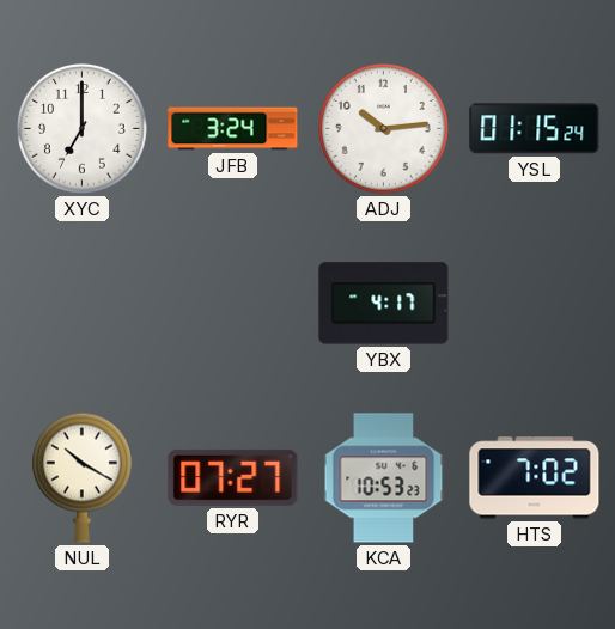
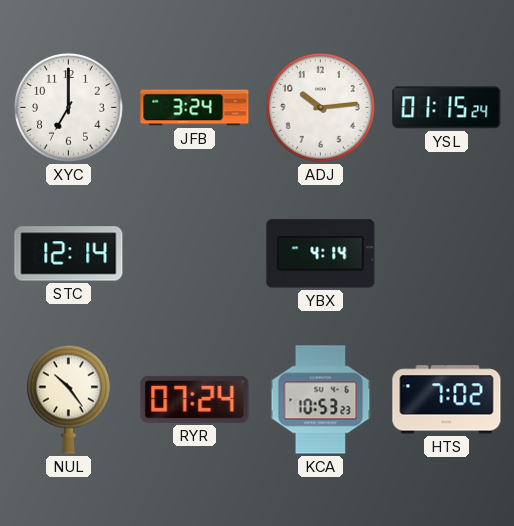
STC: none -> 12:14
YBX: 4:17 -> 4:14
NUL: 10:20 -> 10:24
RYR: 07:27 -> 07:24
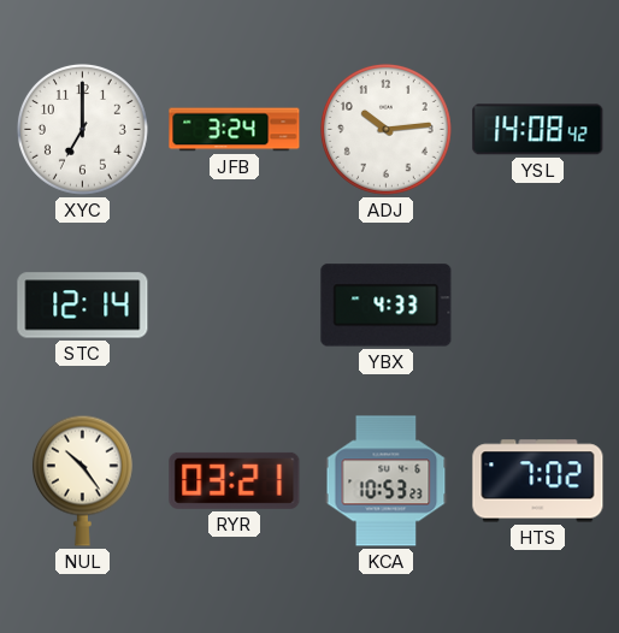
YSL: 01:15 -> 14:08
YBX: 4:14 -> 4:33
RYR: 07:24 -> 03:21
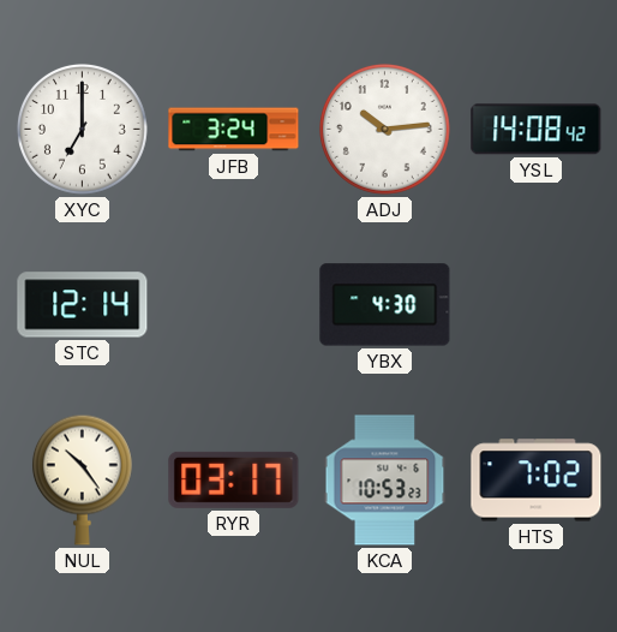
YBX: 4:33 -> 4:30
RYR: 03:21 -> 03:17
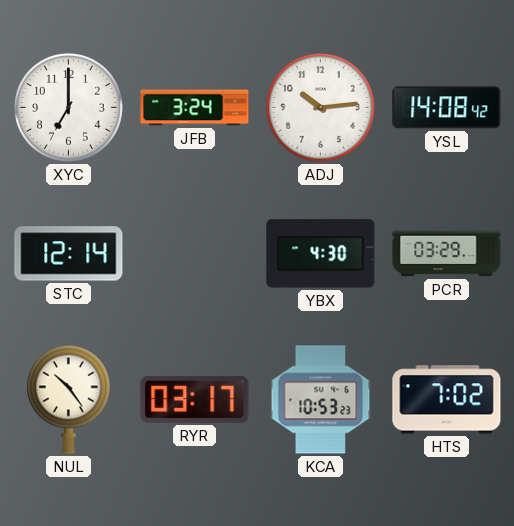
PCR: none -> 03:29
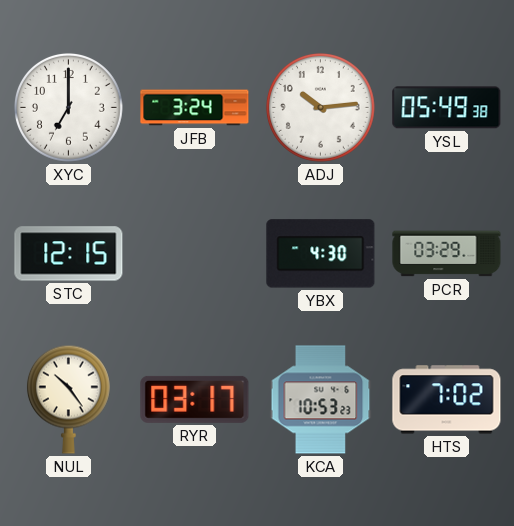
YSL: 14:08 -> 05:49
STC: 12:14 -> 12:15
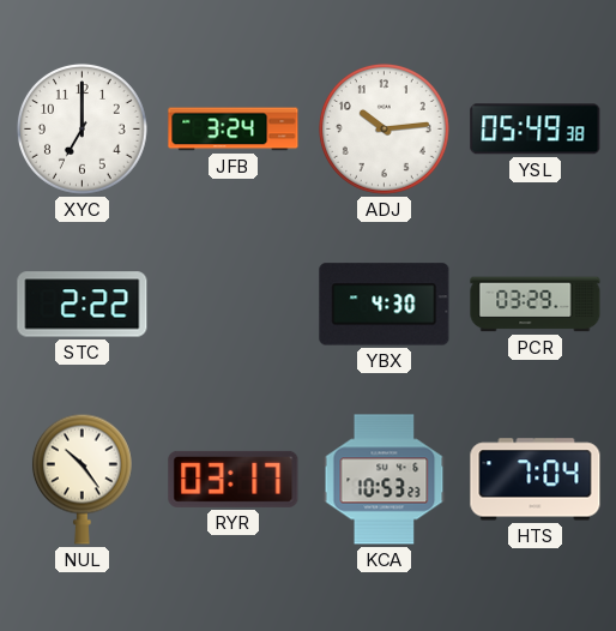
STC: 12:15 -> 2:22
HTS: 7:02 -> 7:04
